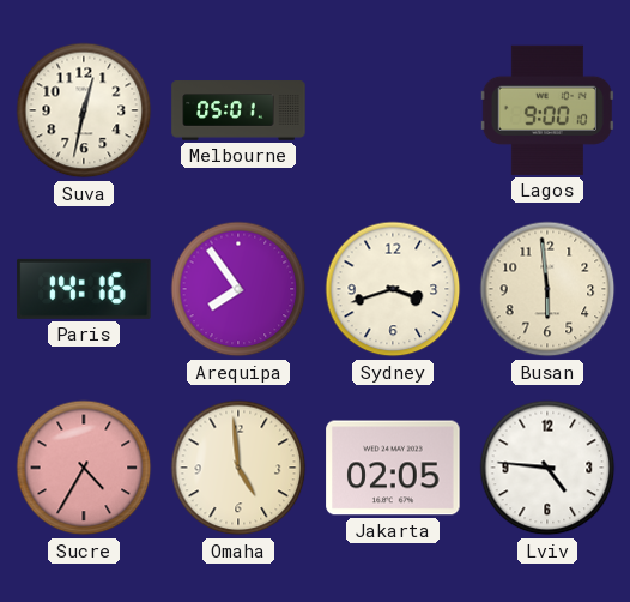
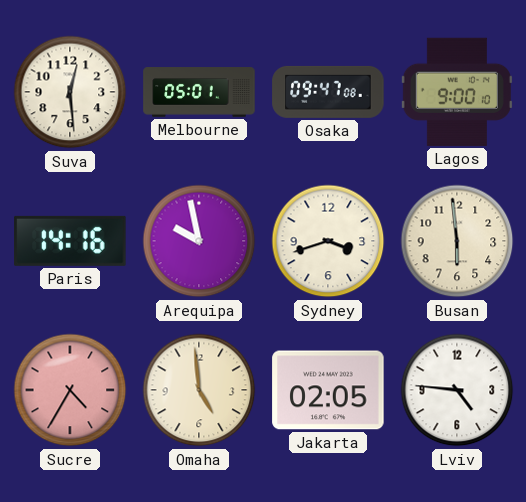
Suva: 12:32 -> 12:29
Osaka: none -> 09:47
Arequipa: 7:54 -> 9:58
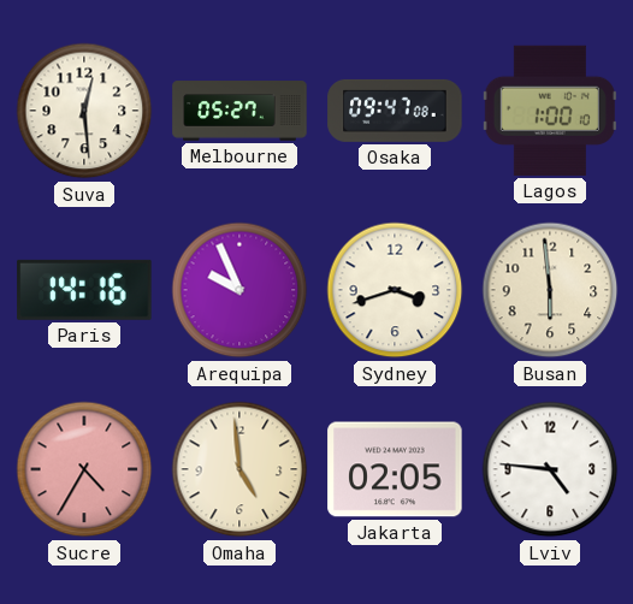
Melbourne: 05:01 -> 05:27
Lagos: 9:00 -> 1:00
Arequipa: 9:58 -> 9:56
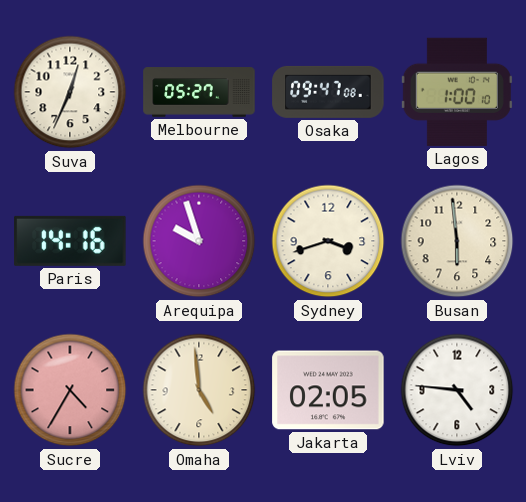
Suva: 12:29 -> 12:34
Arequipa: 9:56 -> 9:57
